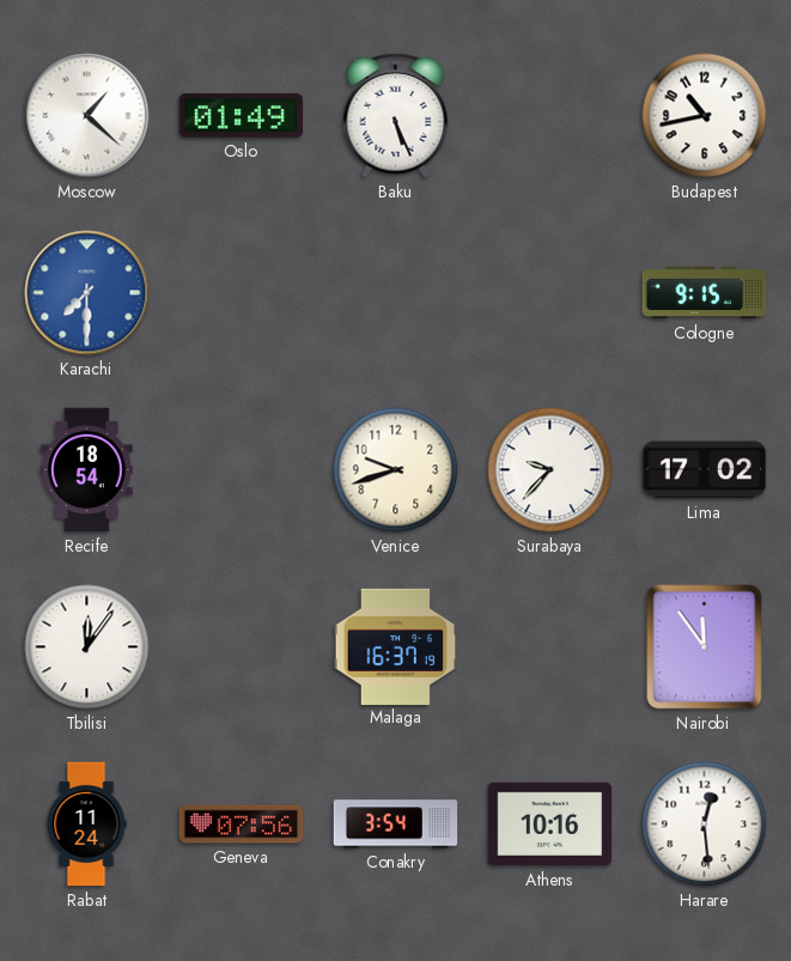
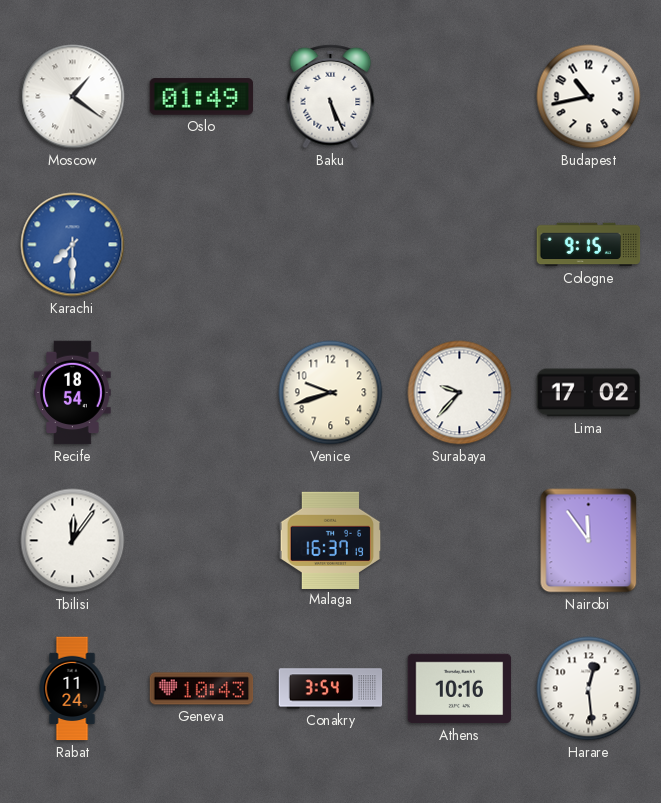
Moscow: 1:22 -> 1:21
Geneva: 07:56 -> 10:43
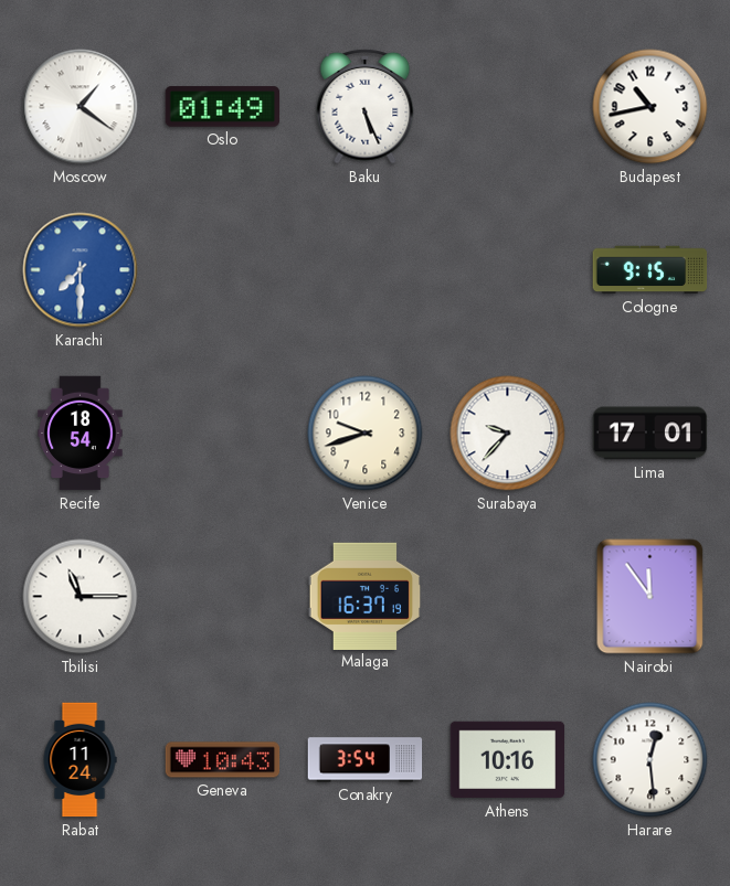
Lima: 17:02 -> 17:01
Tbilisi: 12:06 -> 11:15
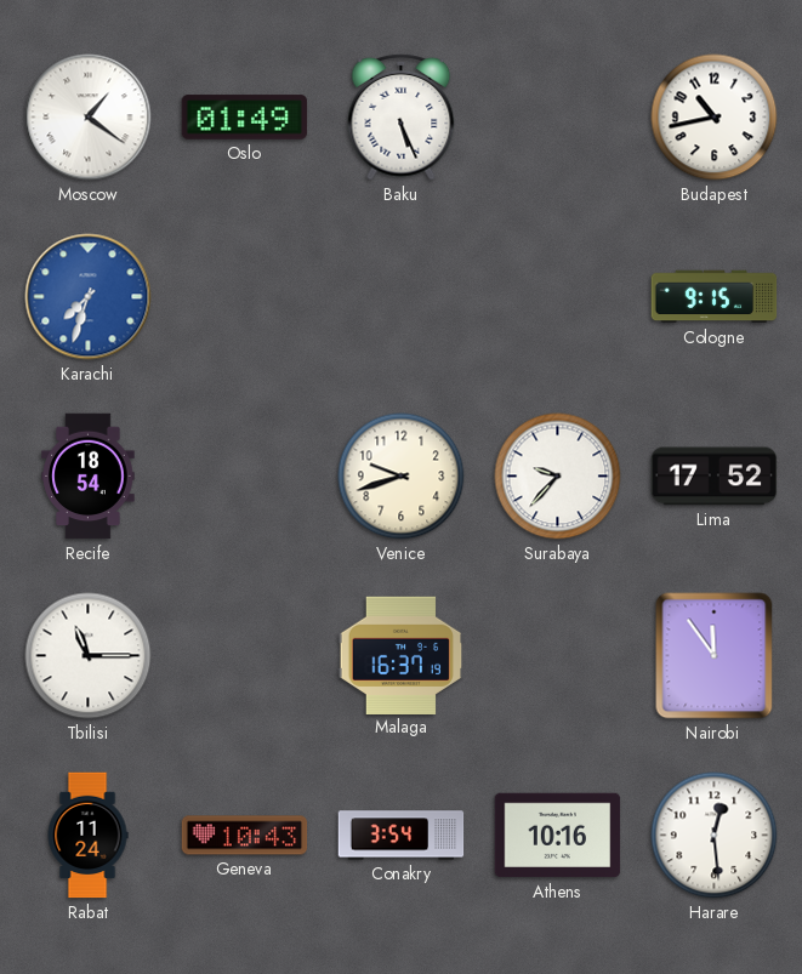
Karachi: 7:30 -> 7:33
Lima: 17:01 -> 17:52
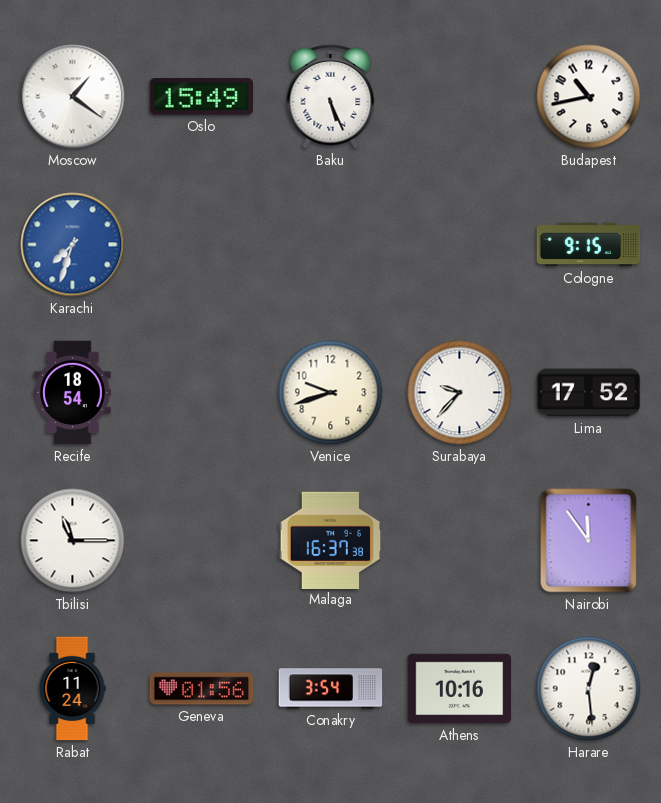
Oslo: 01:49 -> 15:49
Malaga: 16:37:19 -> 16:37:38
Geneva: 10:43 -> 01:56
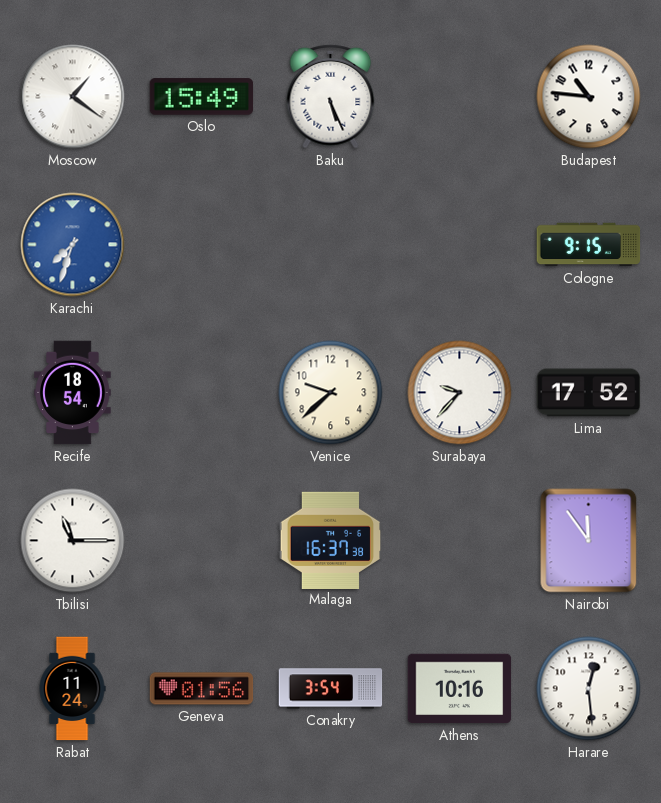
Budapest: 10:43 -> 10:46
Venice: 9:42 -> 9:38
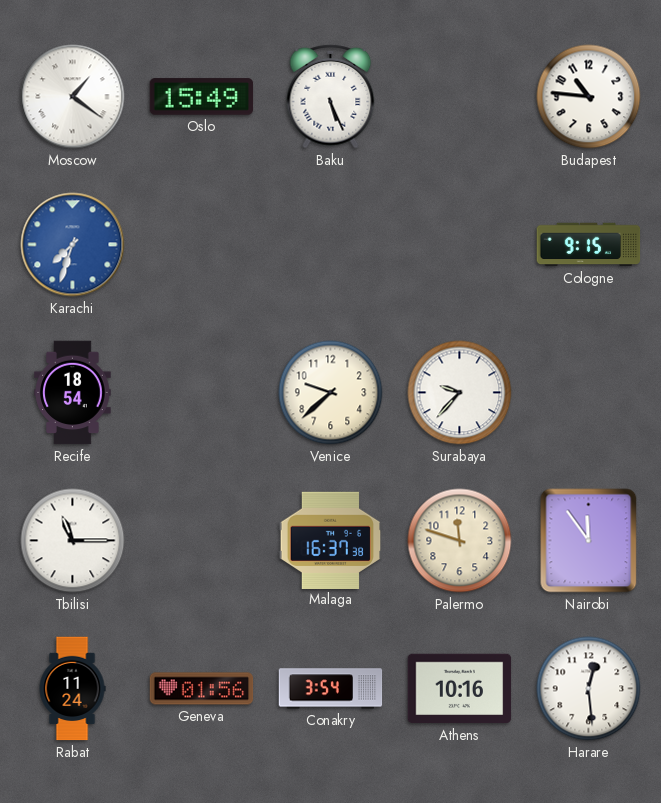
Lima: 17:52 -> none
Palermo: none -> 11:48
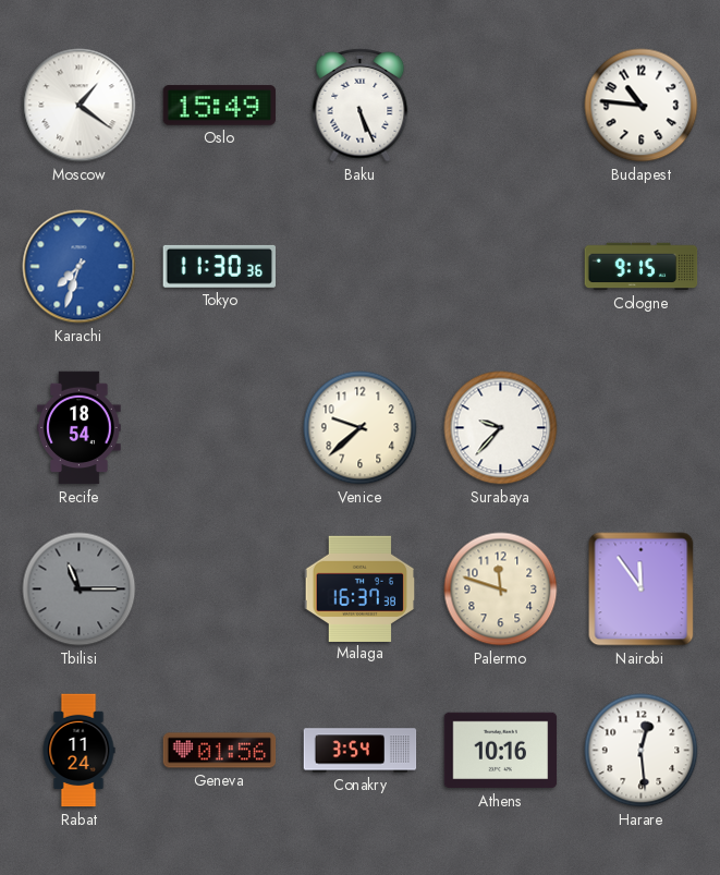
Tokyo: none -> 11:30
Tbilisi dial: white -> grey
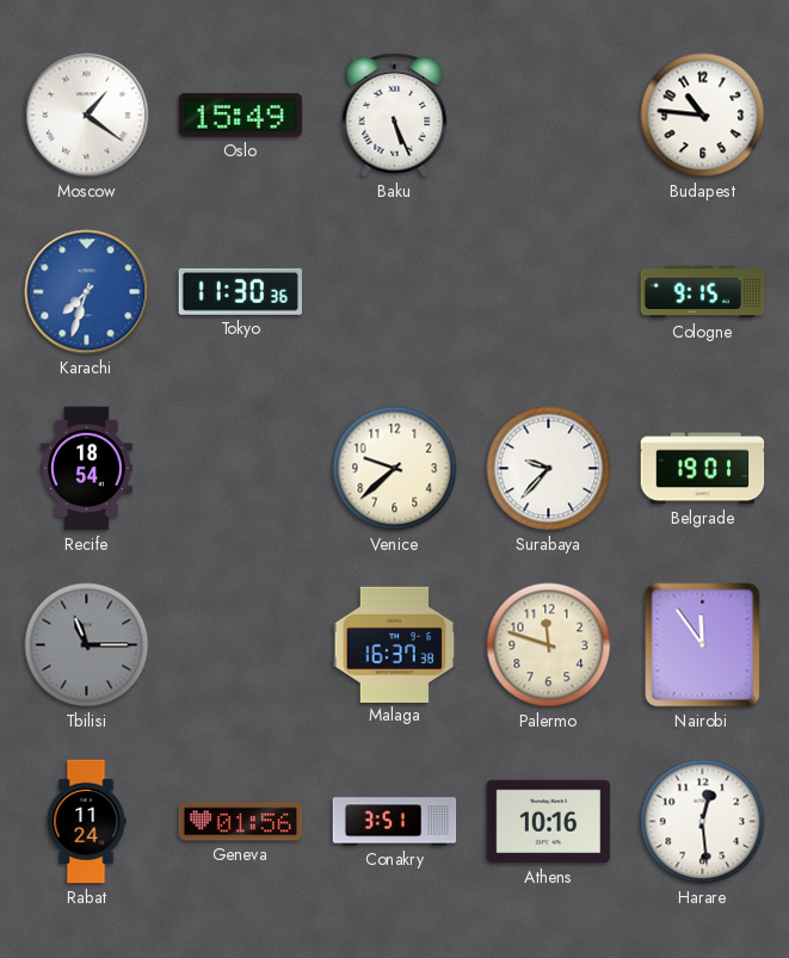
Belgrade: none -> 19:01
Conakry: 3:54 -> 3:51
